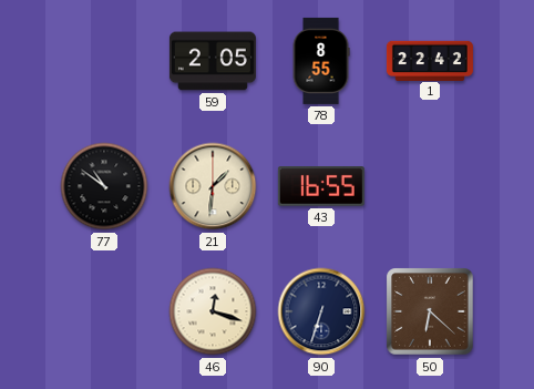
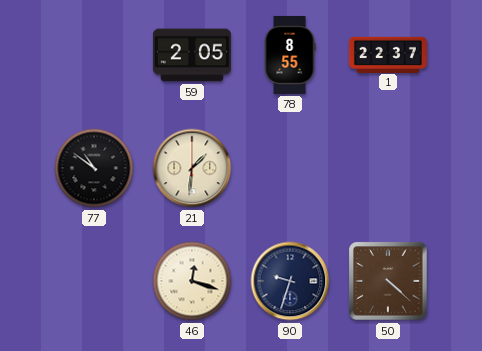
1: 22:42 -> 22:37
43: 16:55 -> none
90: 6:33 -> 9:33
50: 6:22 -> 4:22
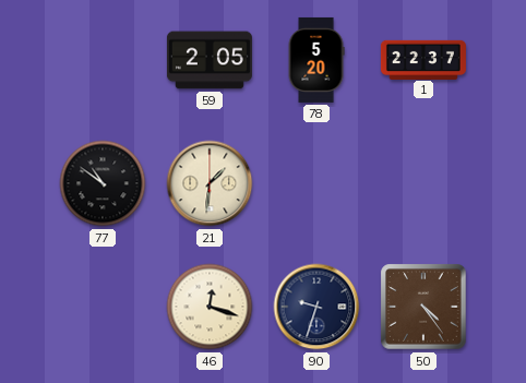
78: 8:55 -> 5:20
50: 4:22 -> 4:24
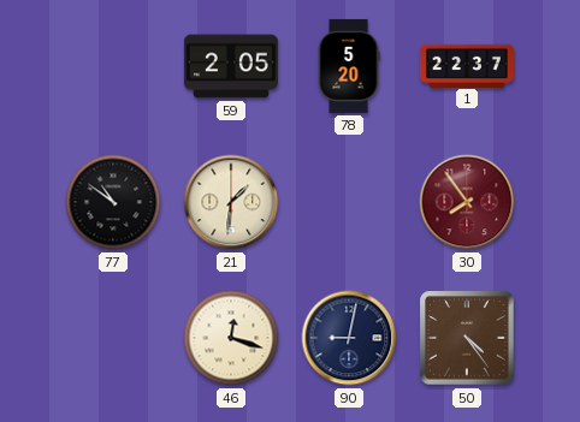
30: none -> 7:54
90: 9:33 -> 9:02
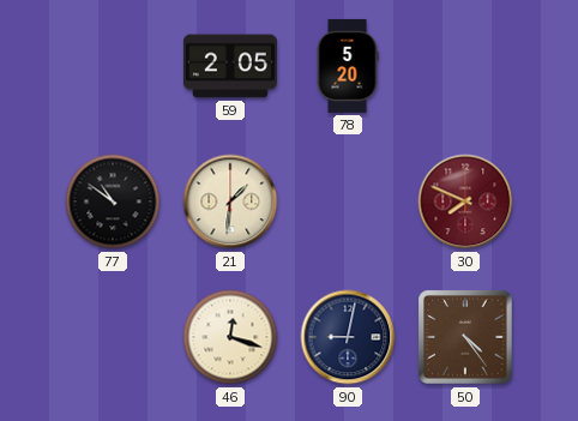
1: 22:37 -> none
30: 7:54 -> 7:49
